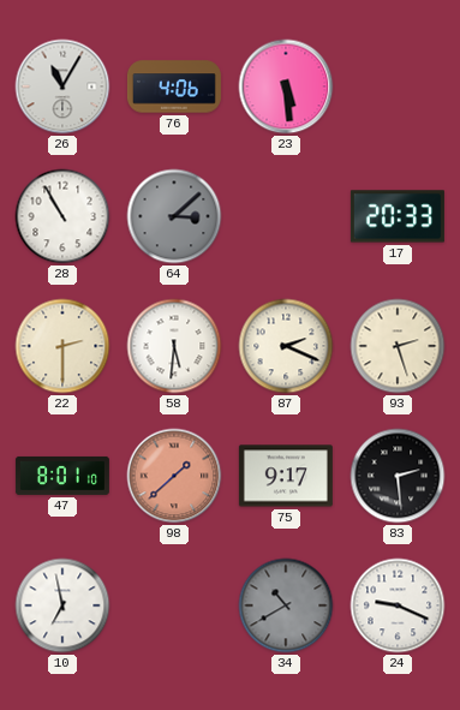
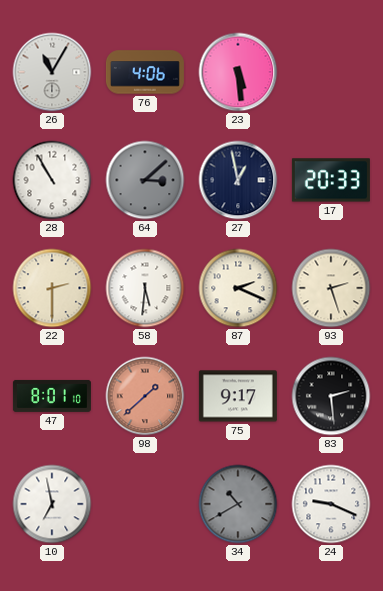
27: none -> 12:58
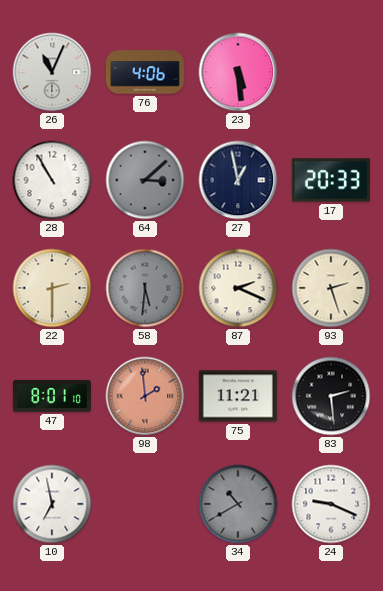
26: 11:05 -> 11:04
58 dial: white -> grey
98: 1:38 -> 1:59
75: 9:17 -> 11:21
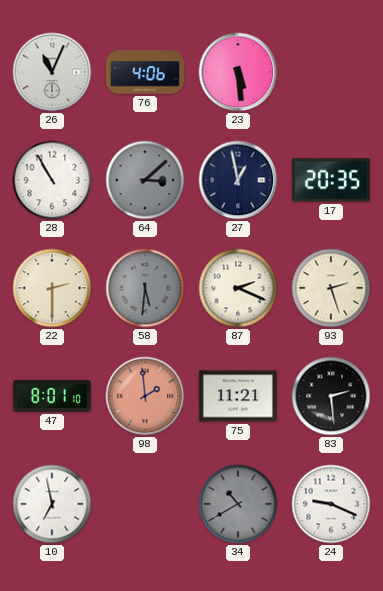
17: 20:33 -> 20:35
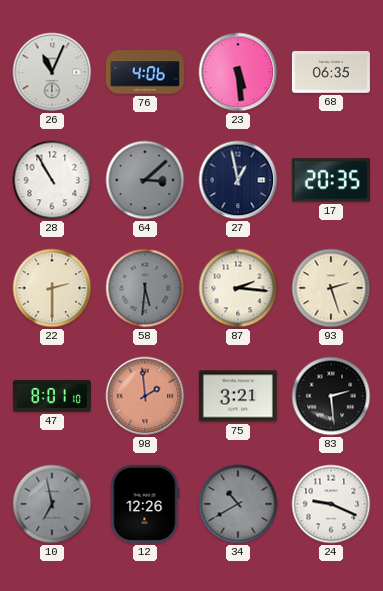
68: none -> 06:35
87: 2:19 -> 2:16
75: 11:21 -> 3:21
10 dial: white -> grey
12: none -> 12:26
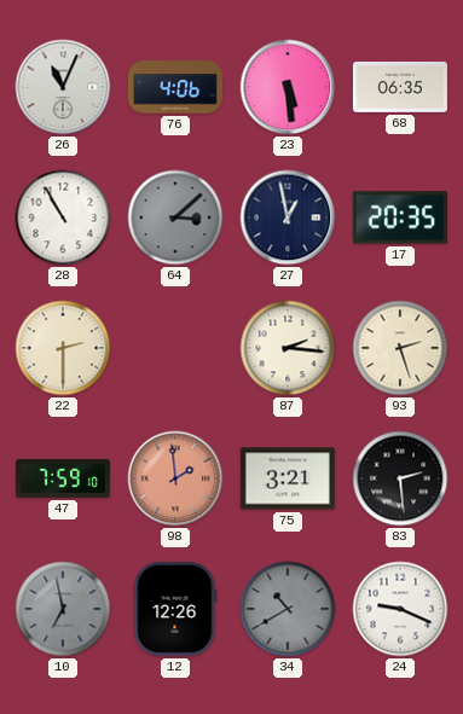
58: 5:31 -> none
47: 8:01 -> 7:59
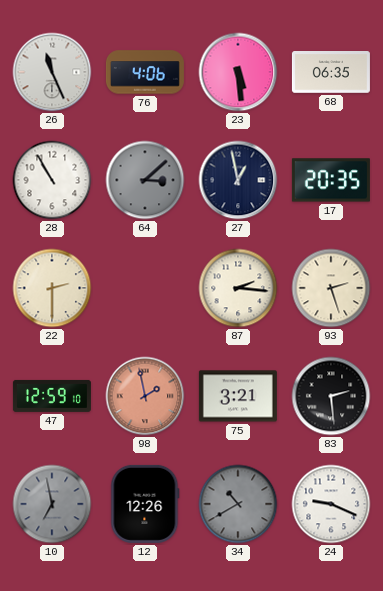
26: 11:04 -> 11:26
47: 7:59 -> 12:59
98: 1:59 -> 1:58
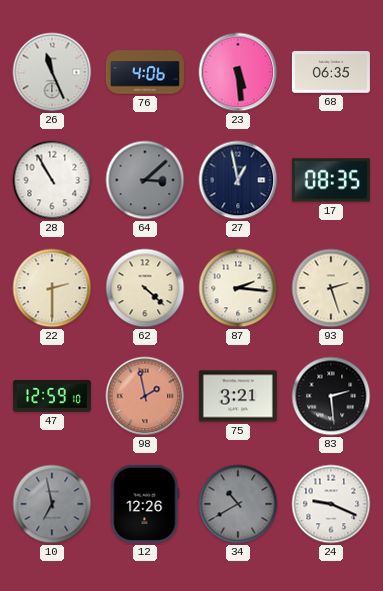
17: 20:35 -> 08:35
62: none -> 4:22
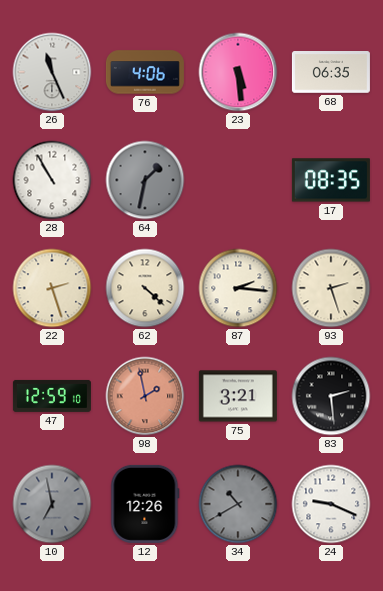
64: 3:08 -> 1:32
27: 12:58 -> none
22: 2:30 -> 2:27
